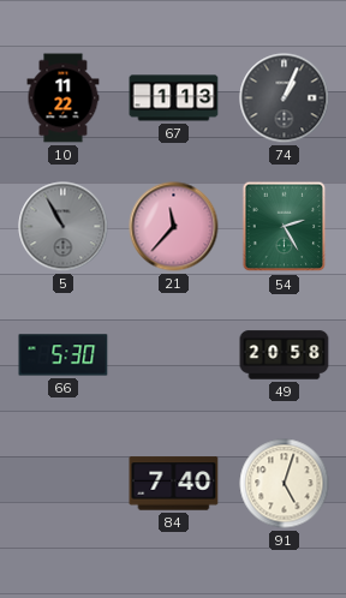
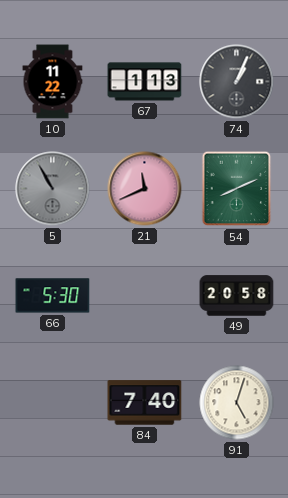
21: 11:37 -> 11:41
54: 2:25 -> 8:11
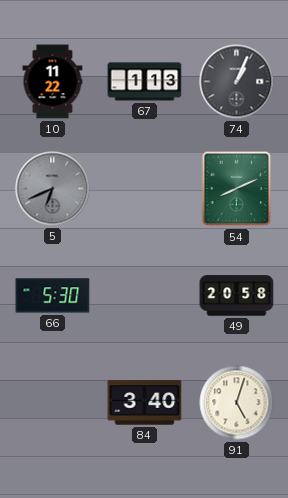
5: 10:55 -> 6:41
21: 11:41 -> none
84: 7:40 -> 3:40
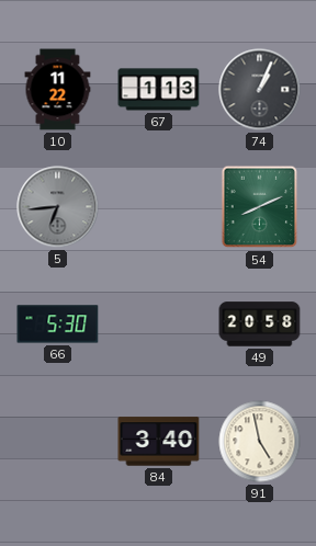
5: 6:41 -> 6:44
91: 5:03 -> 4:58
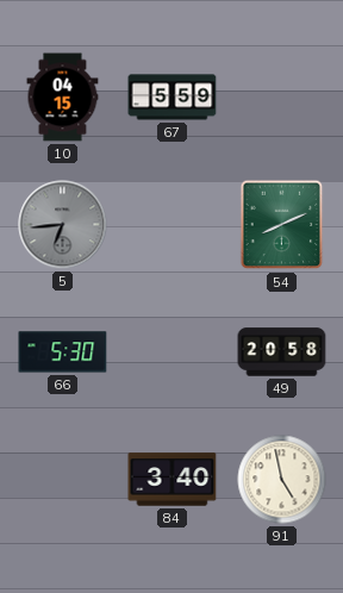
10: 11:22 -> 04:15
67: 1:13 -> 5:59
74: 1:04 -> none
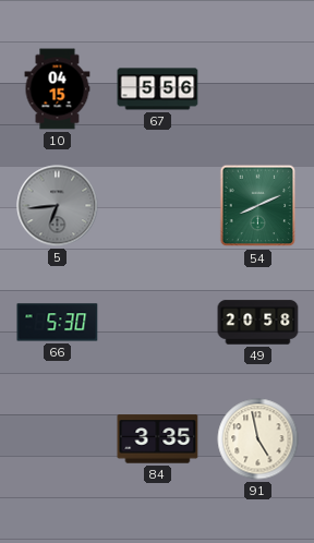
67: 5:59 -> 5:56
84: 3:40 -> 3:35
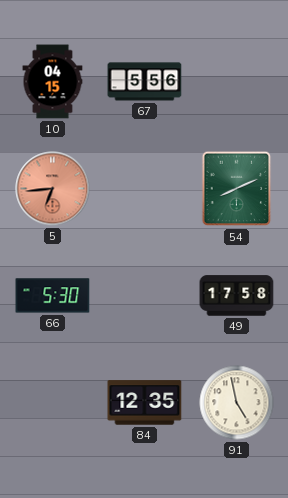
5 dial: grey -> salmon
49: 20:58 -> 17:58
84: 3:35 -> 12:35
